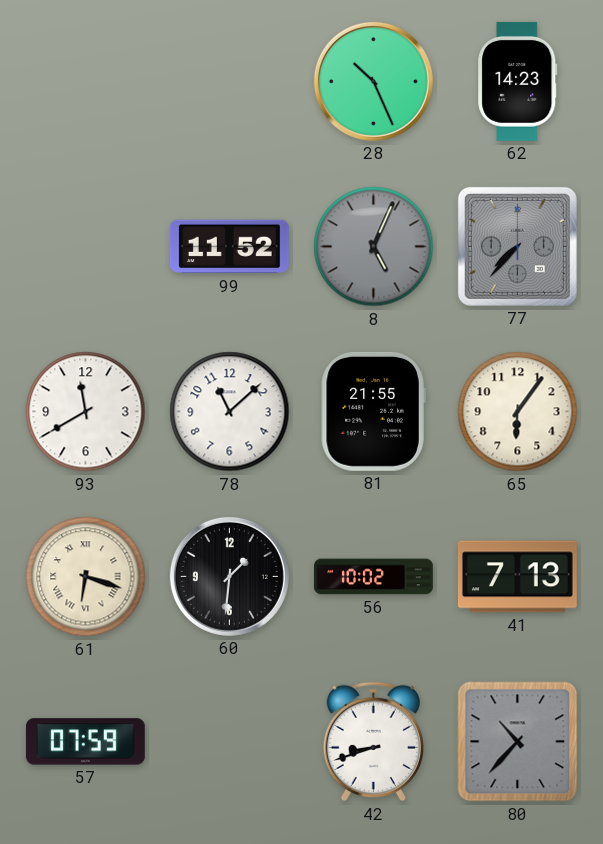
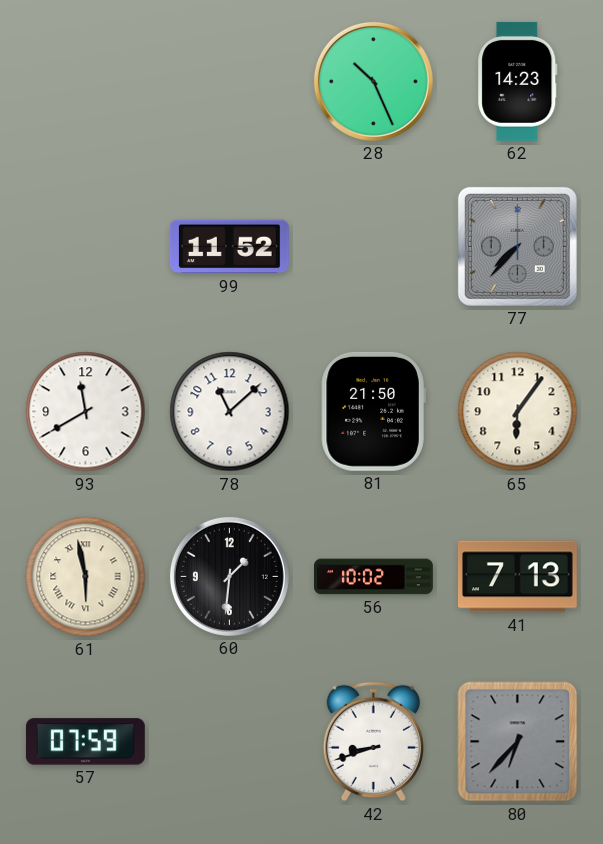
8: 5:04 -> none
81: 21:55 -> 21:50
61: 6:18 -> 5:58
80: 10:37 -> 6:37
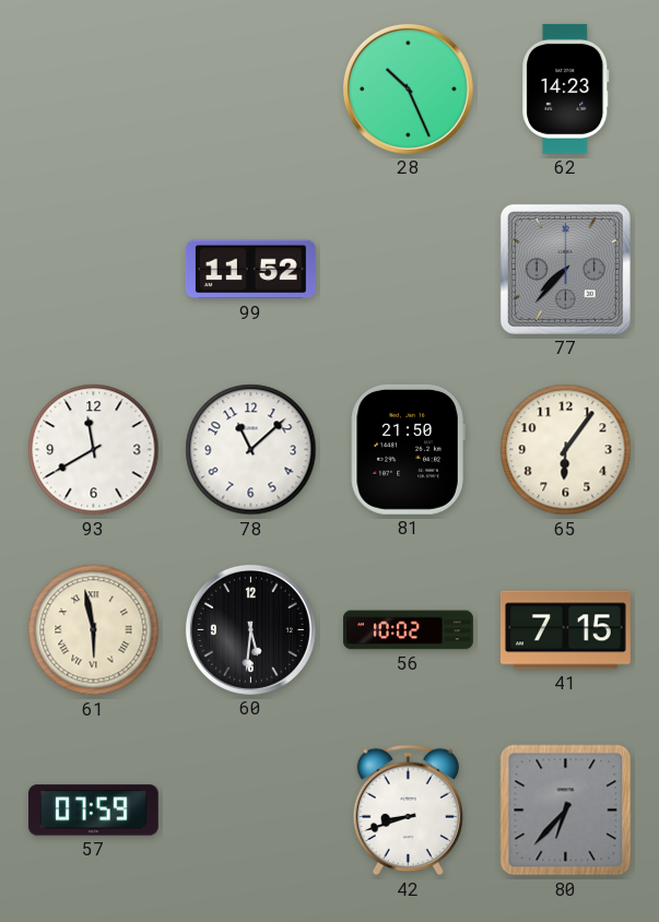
60: 1:31 -> 5:31
41: 7:13 -> 7:15
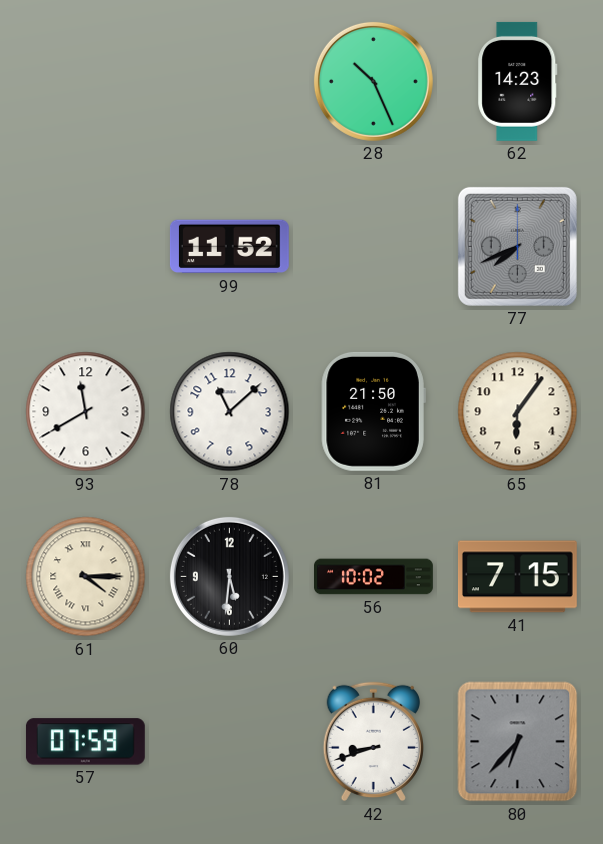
77: 7:37 -> 7:41
61: 5:58 -> 4:15
